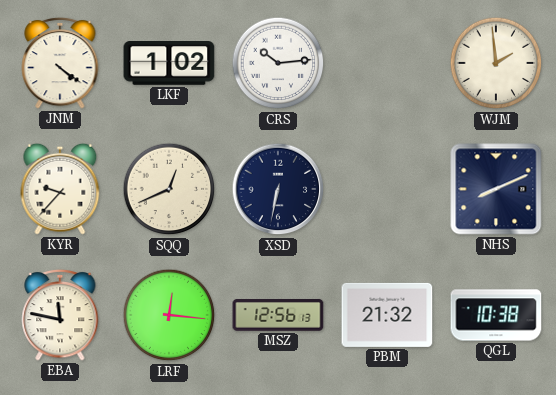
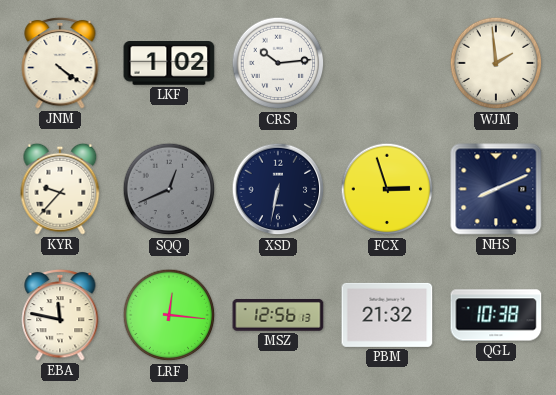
SQQ dial: cream -> grey
FCX: none -> 2:57
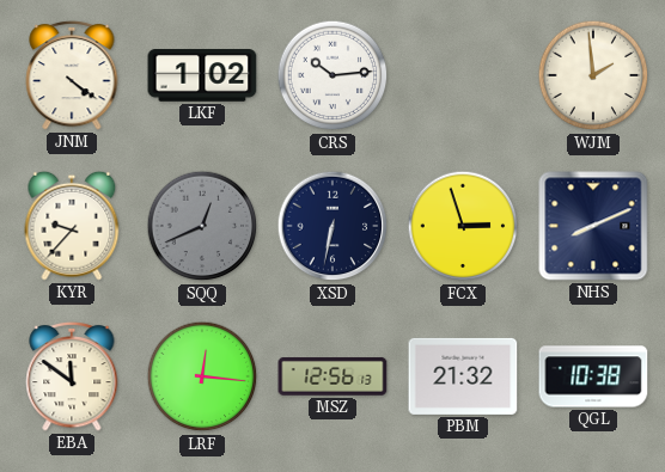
EBA: 11:47 -> 11:51
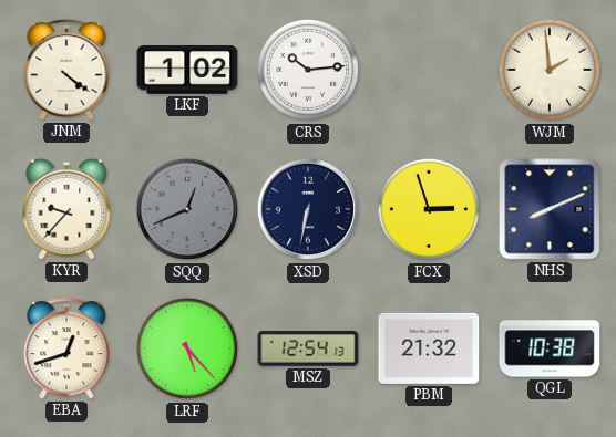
EBA: 11:51 -> 12:42
LRF: 12:16 -> 5:23
MSZ: 12:56 -> 12:54
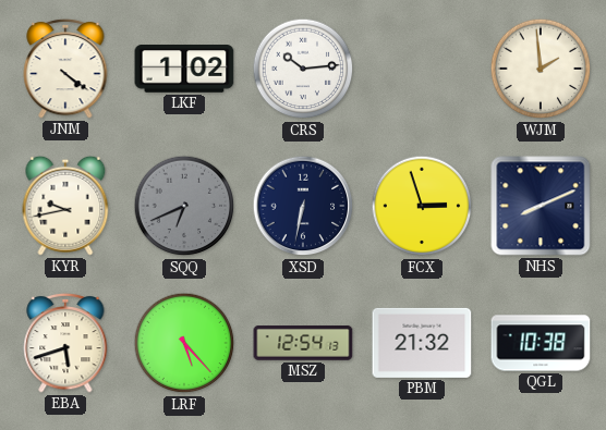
KYR: 9:37 -> 9:43
SQQ: 12:41 -> 6:41
EBA: 12:42 -> 5:42
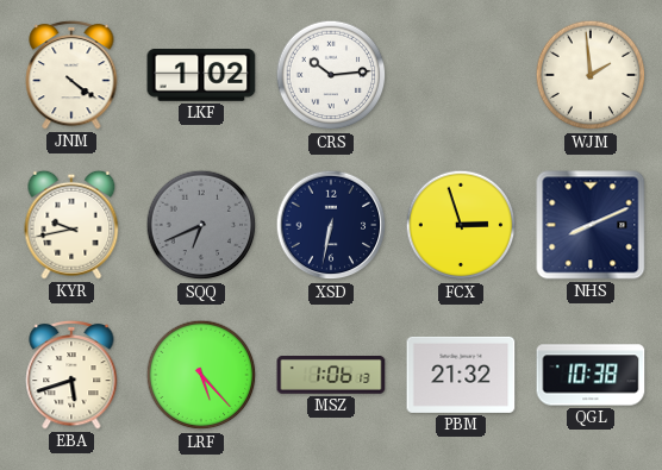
MSZ: 12:54 -> 1:06
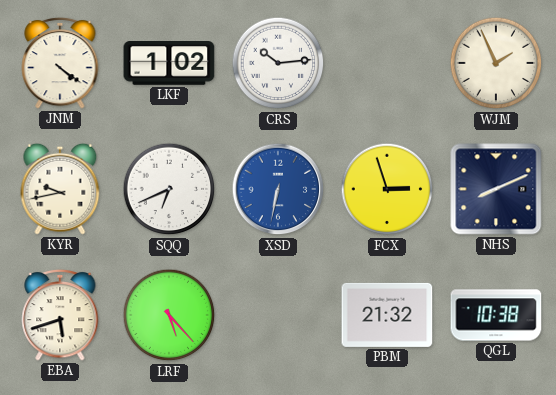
WJM: 1:59 -> 1:56
SQQ dial: grey -> white
XSD dial: navy -> blue
MSZ: 1:06 -> none
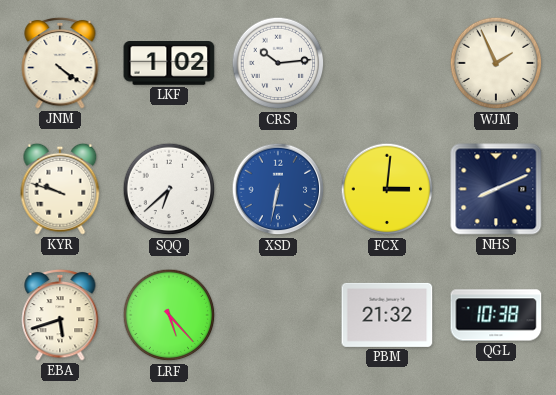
KYR: 9:43 -> 9:48
SQQ: 6:41 -> 6:38
FCX: 2:57 -> 3:01
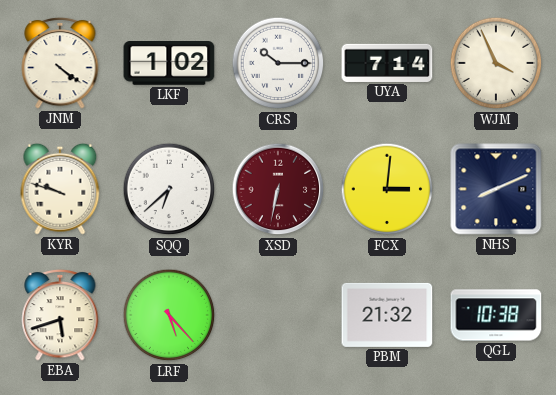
CRS: 10:14 -> 10:15
UYA: none -> 7:14
WJM: 1:56 -> 3:56
XSD dial: blue -> burgundy
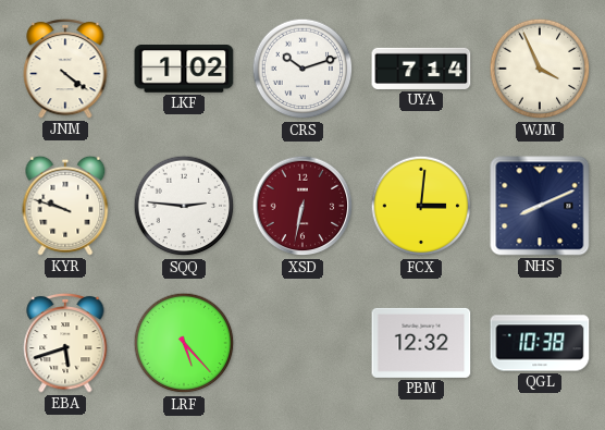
CRS: 10:15 -> 10:12
SQQ: 6:38 -> 2:46
PBM: 21:32 -> 12:32
